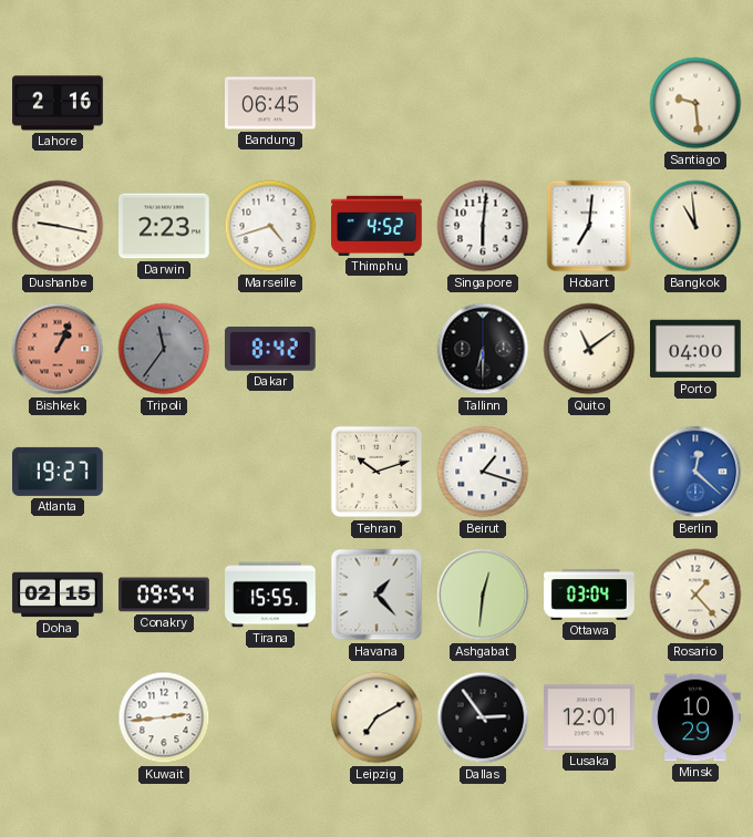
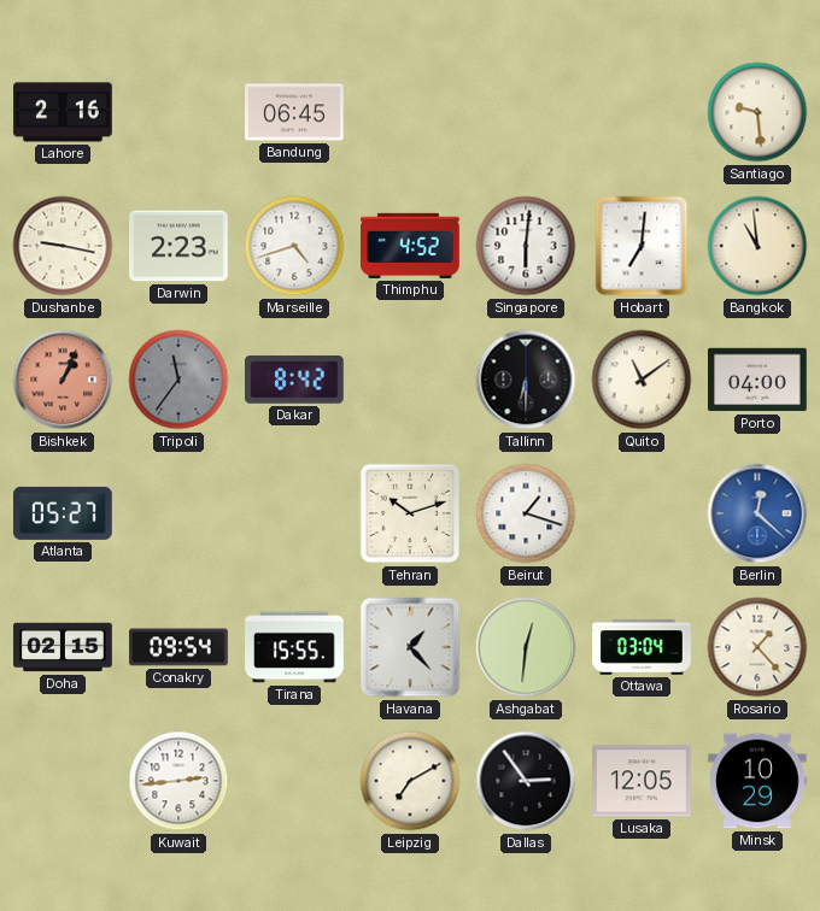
Atlanta: 19:27 -> 05:27
Lusaka: 12:01 -> 12:05
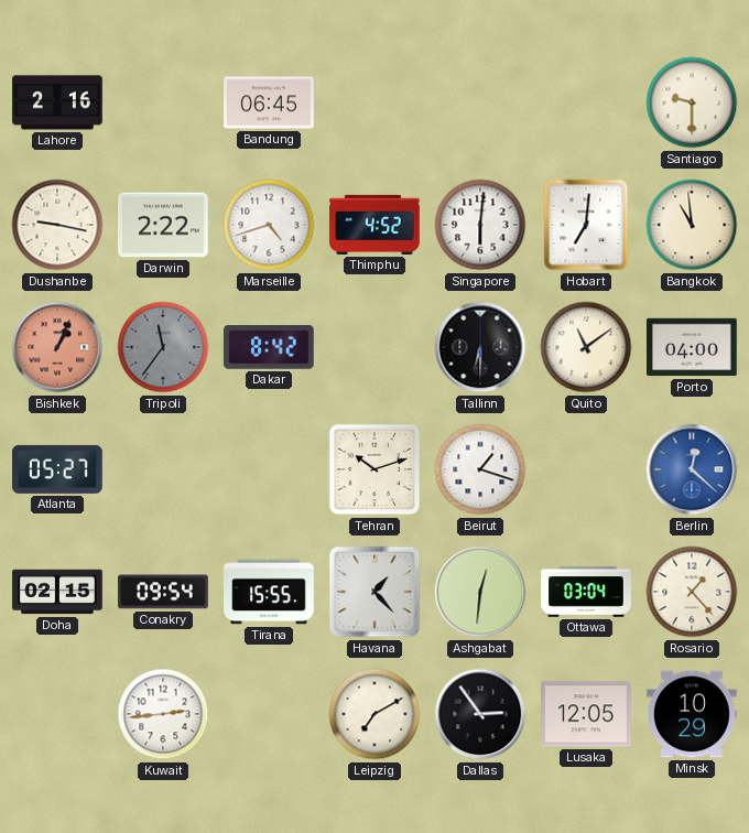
Santiago: 9:29 -> 9:30
Darwin: 2:23 -> 2:22
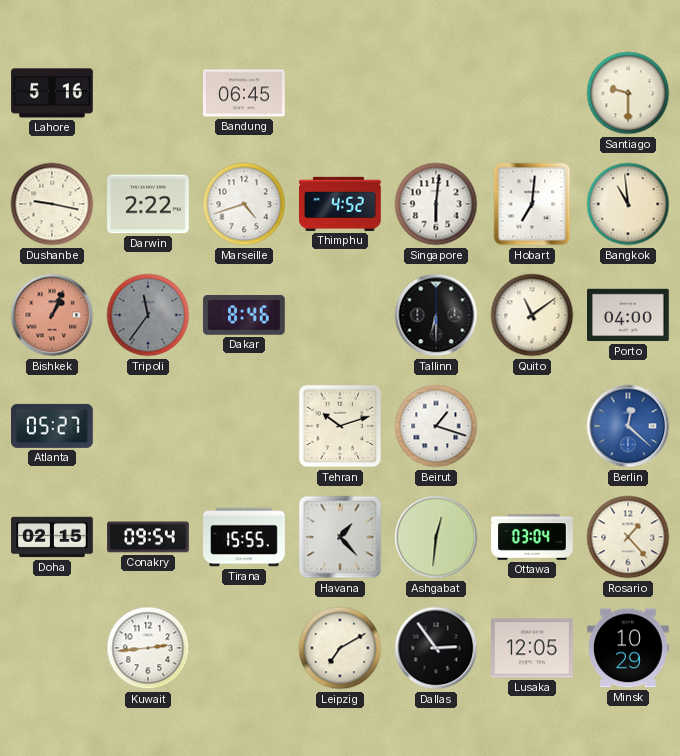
Lahore: 2:16 -> 5:16
Dakar: 8:42 -> 8:46
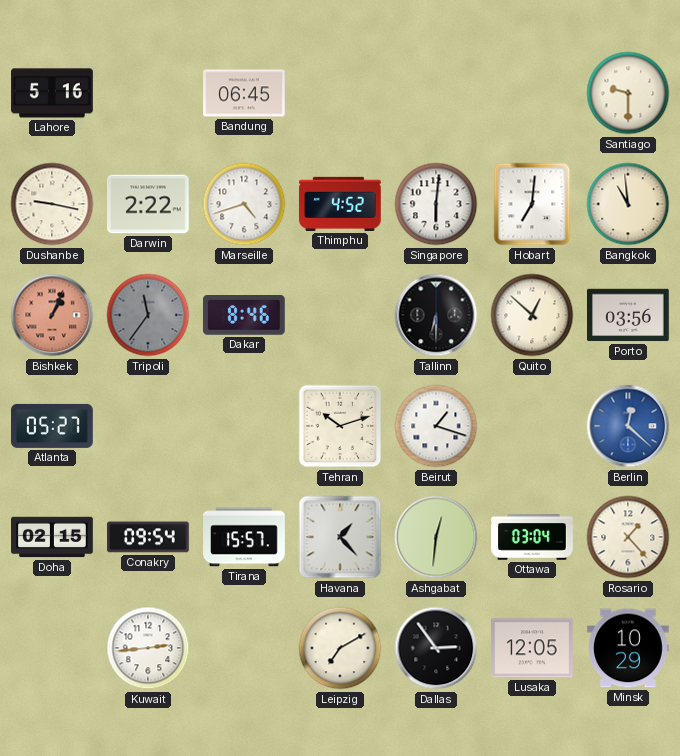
Quito: 11:09 -> 12:52
Porto: 04:00 -> 03:56
Tirana: 15:55 -> 15:57
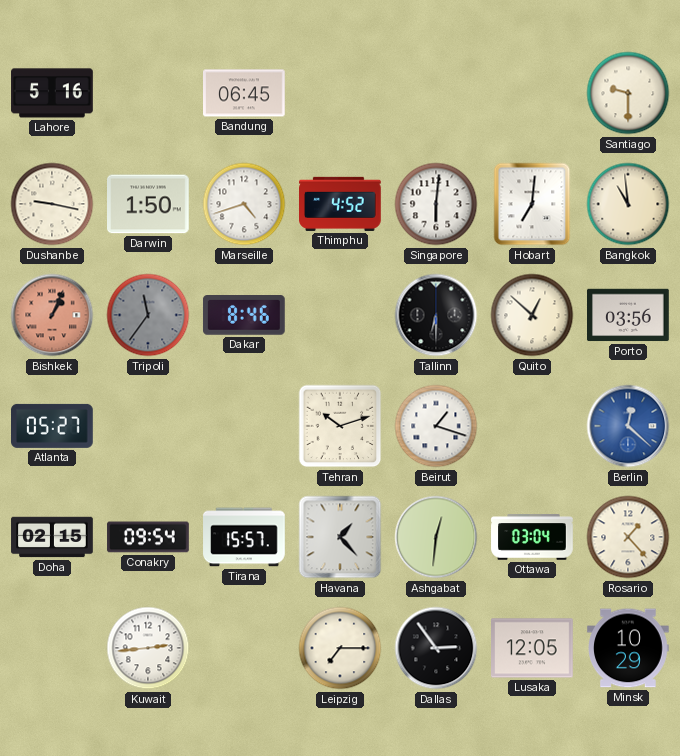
Darwin: 2:22 -> 1:50
Leipzig: 7:10 -> 7:15
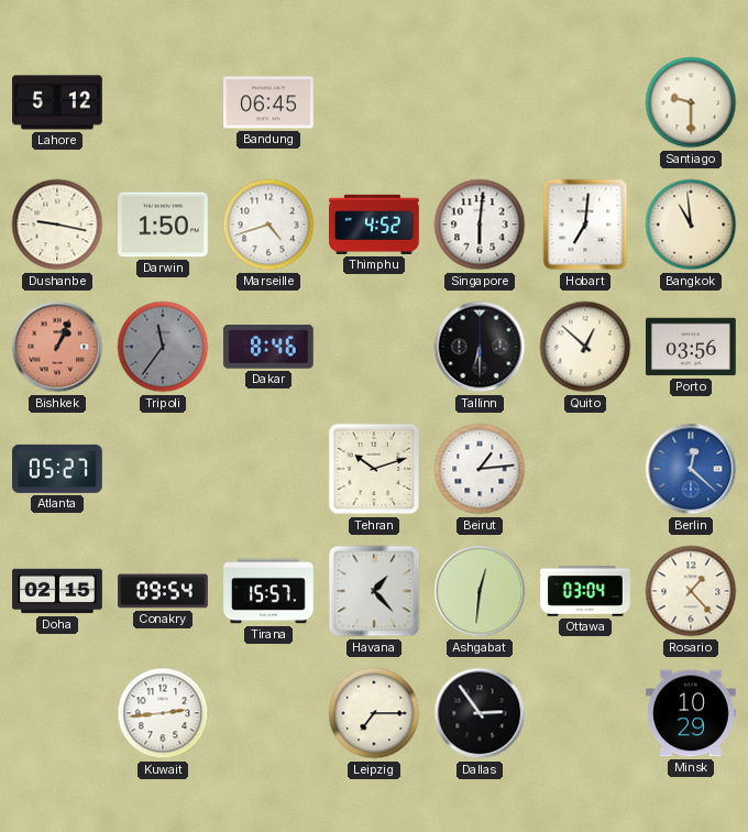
Lahore: 5:16 -> 5:12
Beirut: 1:18 -> 1:14
Lusaka: 12:05 -> none
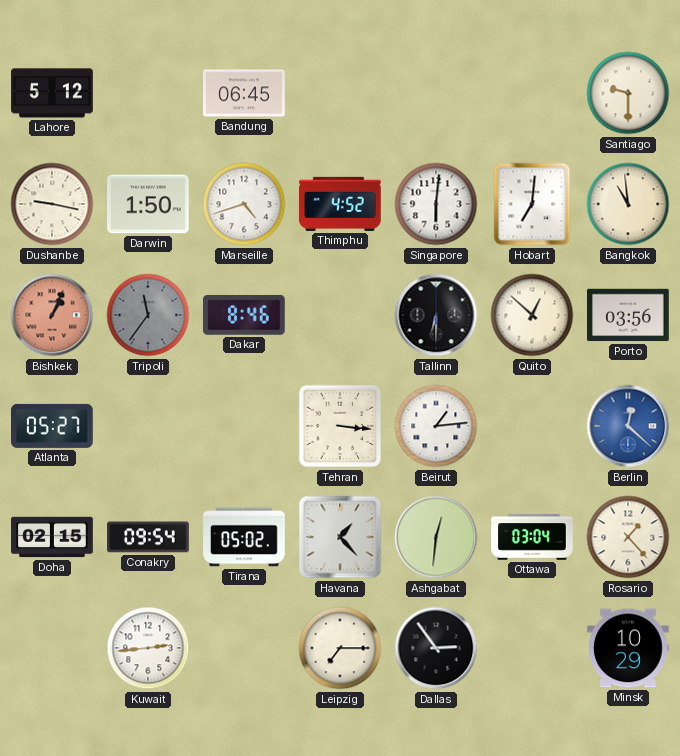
Tehran: 10:12 -> 3:16
Tirana: 15:57 -> 05:02
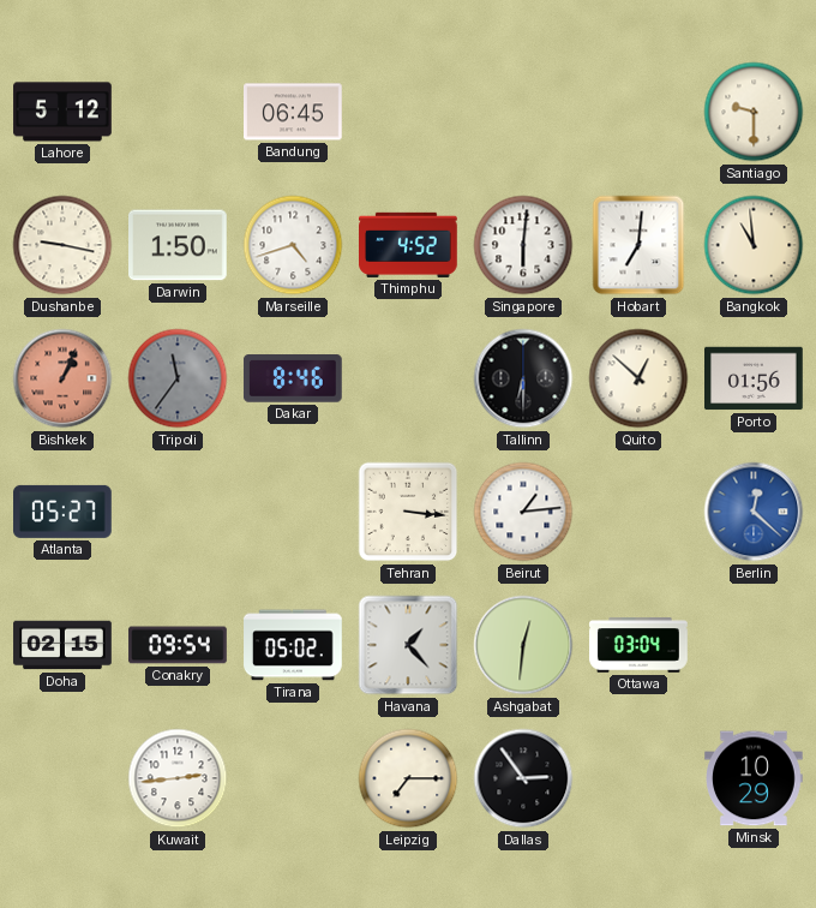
Porto: 03:56 -> 01:56
Rosario: 1:23 -> none
